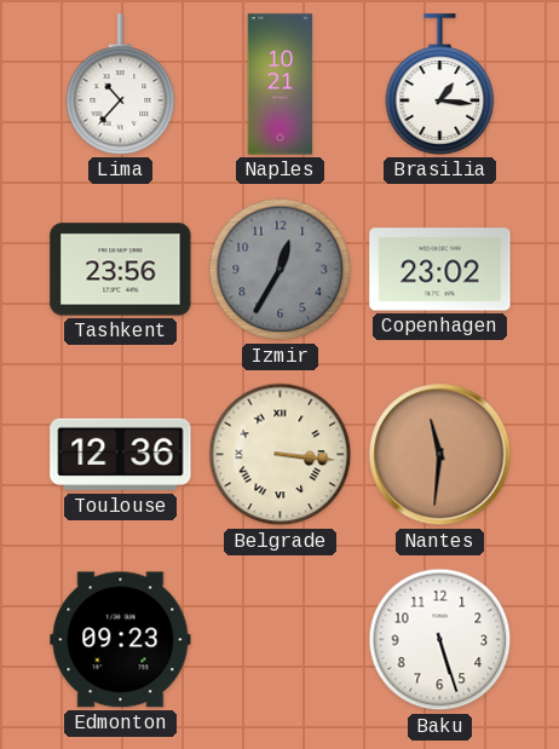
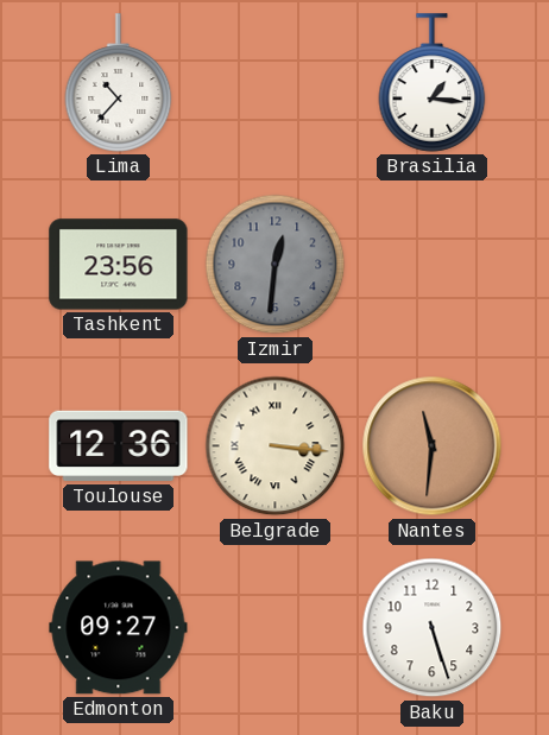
Naples: 10:21 -> none
Izmir: 12:35 -> 12:31
Copenhagen: 23:02 -> none
Edmonton: 09:23 -> 09:27
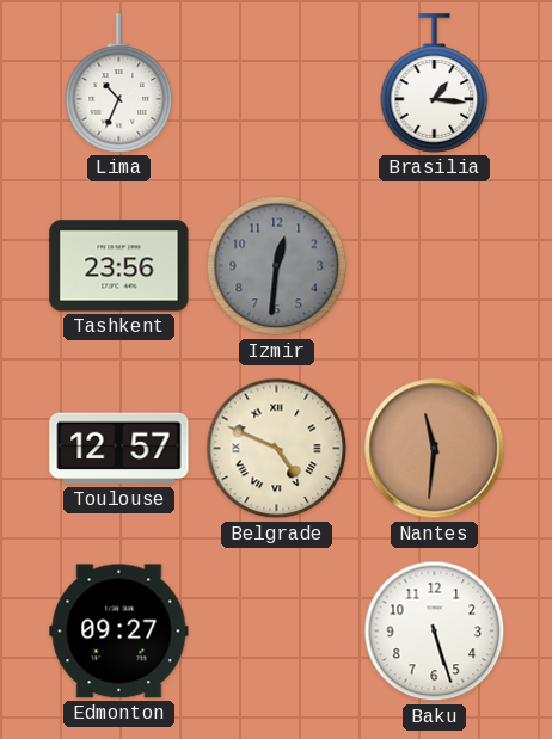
Lima: 10:37 -> 10:34
Toulouse: 12:36 -> 12:57
Belgrade: 3:16 -> 4:49
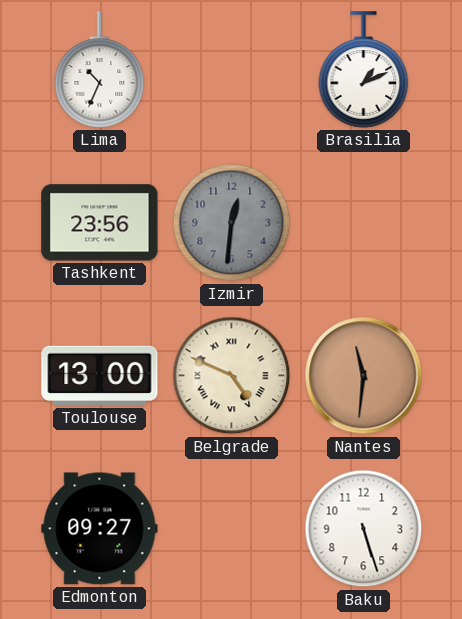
Brasilia: 1:16 -> 1:11
Toulouse: 12:57 -> 13:00
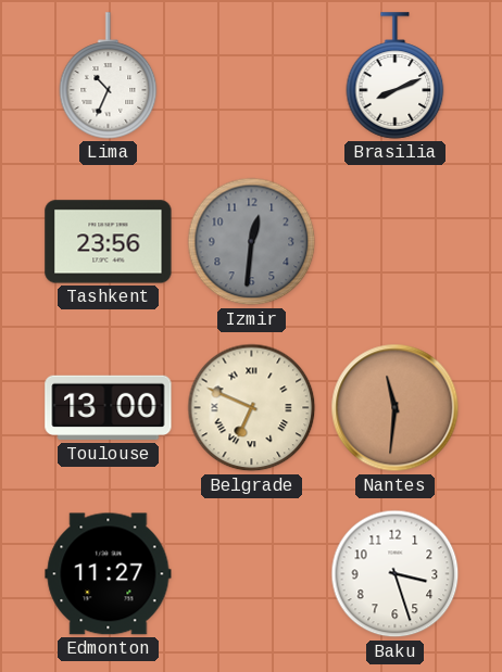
Brasilia: 1:11 -> 8:11
Belgrade: 4:49 -> 6:49
Edmonton: 09:27 -> 11:27
Baku: 5:27 -> 3:27
